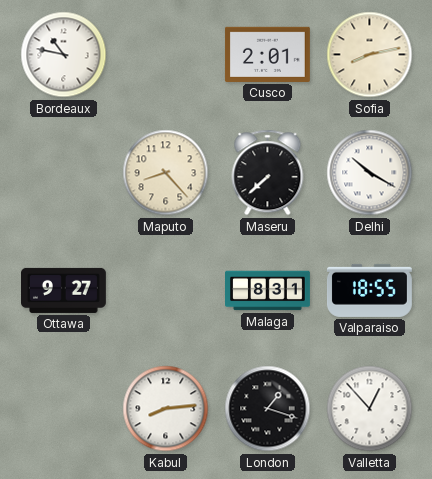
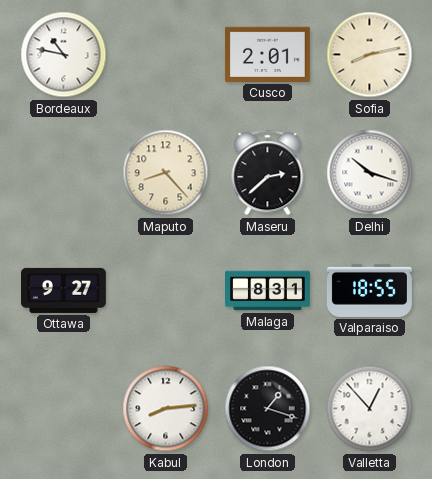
Maseru: 7:38 -> 2:38
Delhi: 10:20 -> 10:18
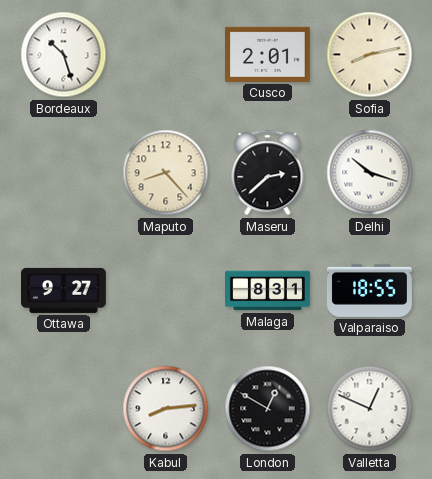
Bordeaux: 10:47 -> 10:27
London: 1:18 -> 12:50
Valletta: 12:53 -> 12:49
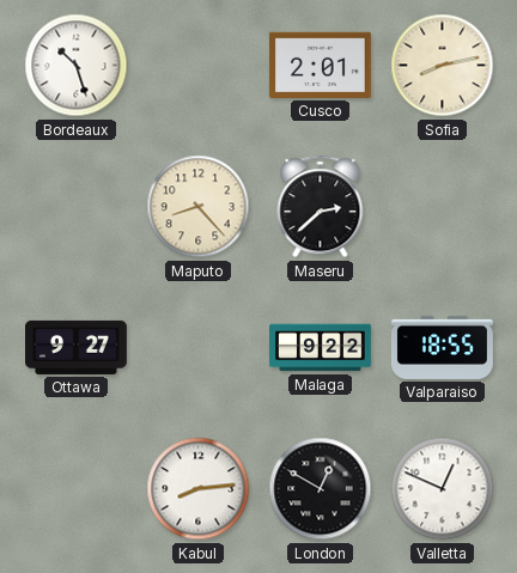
Delhi: 10:18 -> none
Malaga: 8:31 -> 9:22
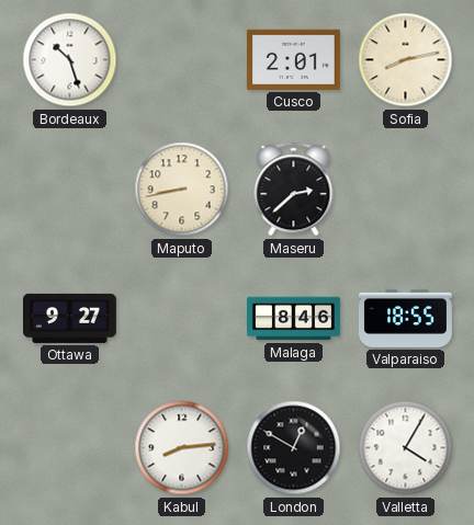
Maputo: 8:23 -> 8:43
Malaga: 9:22 -> 8:46
Valletta: 12:49 -> 4:05
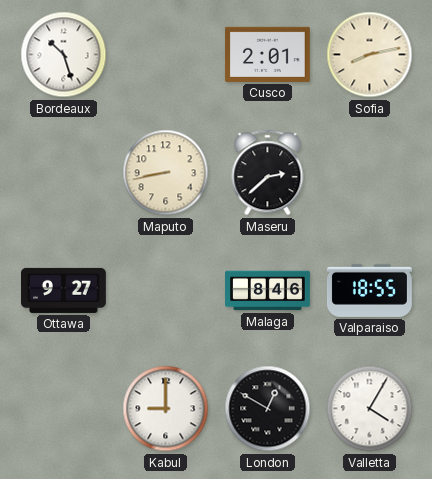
Kabul: 8:14 -> 9:00
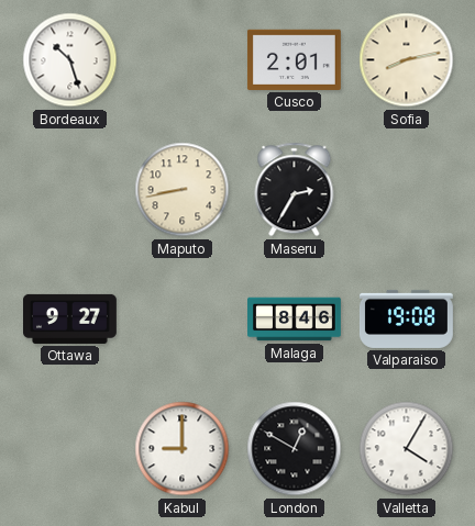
Maseru: 2:38 -> 2:35
Valparaiso: 18:55 -> 19:08
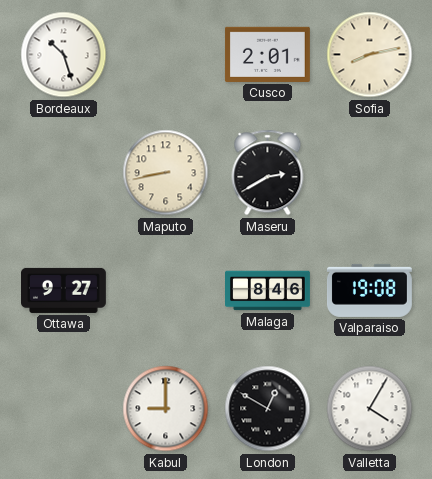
Maseru: 2:35 -> 2:40
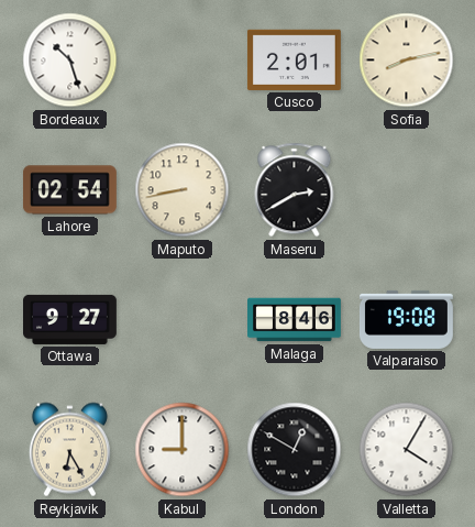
Lahore: none -> 02:54
Reykjavik: none -> 6:25
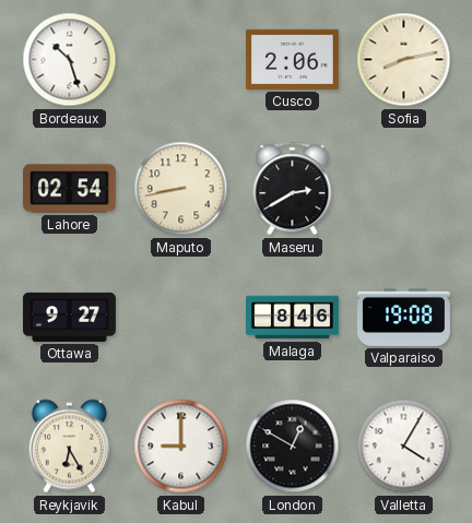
Cusco: 2:01 -> 2:06
